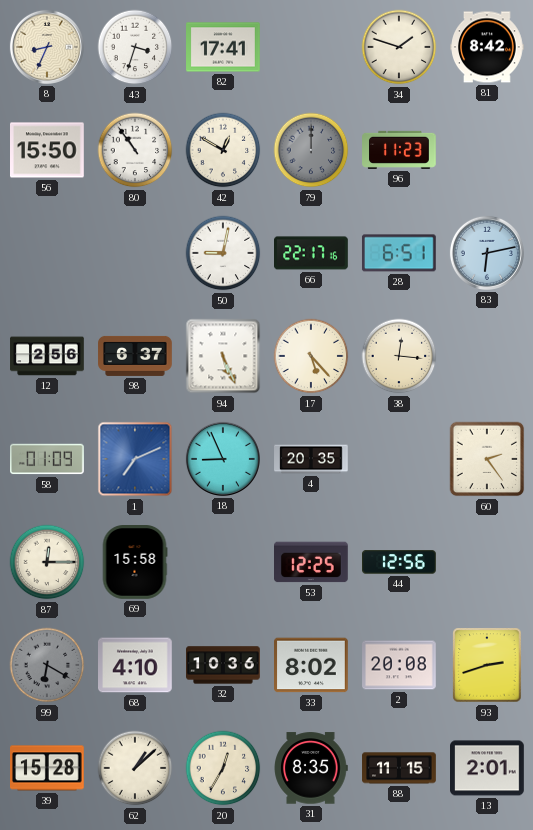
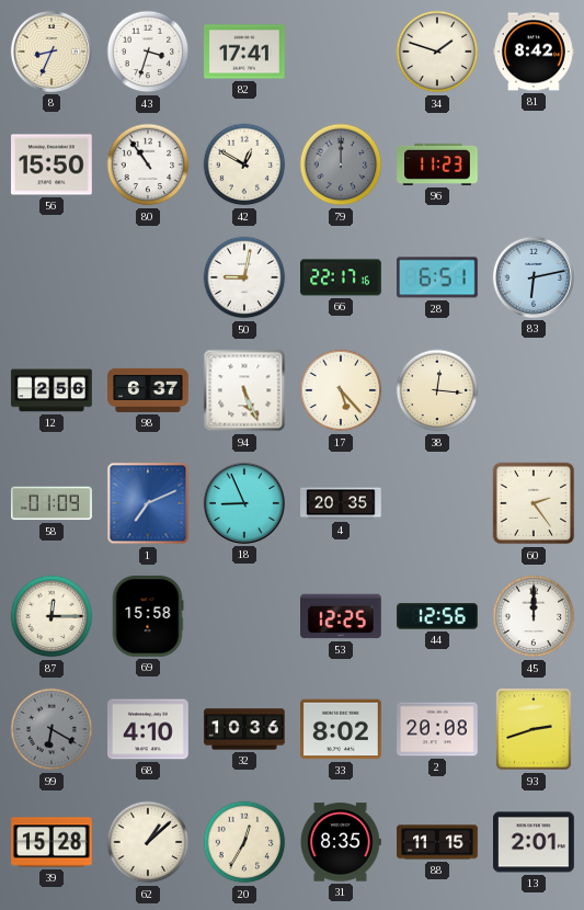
45: none -> 12:00
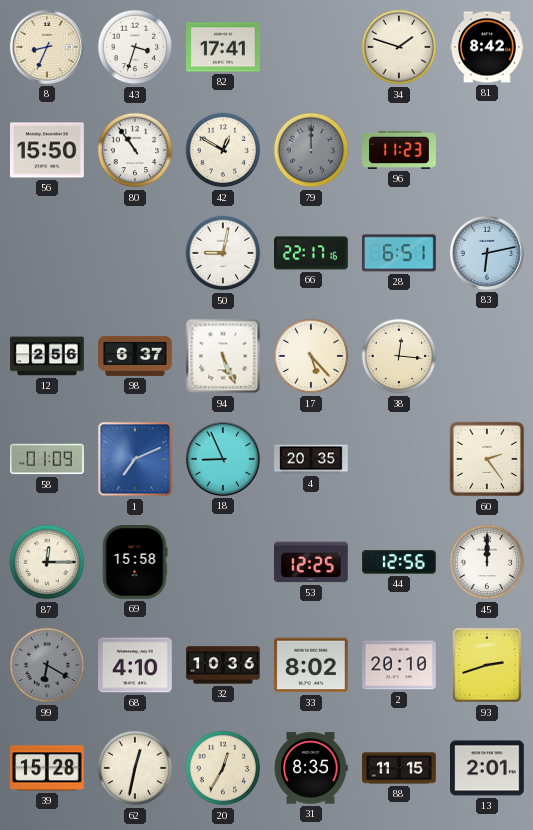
2: 20:08 -> 20:10
62: 1:08 -> 12:32
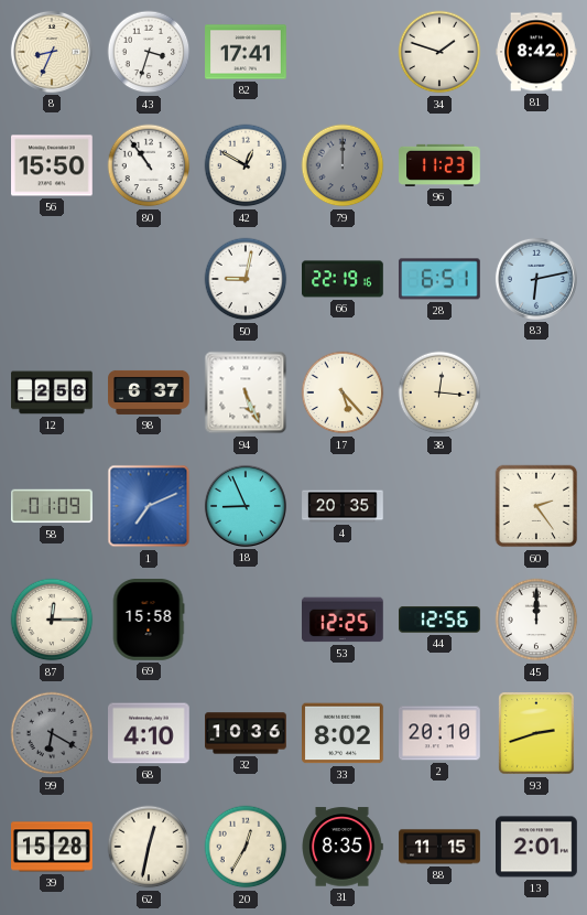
66: 22:17 -> 22:19
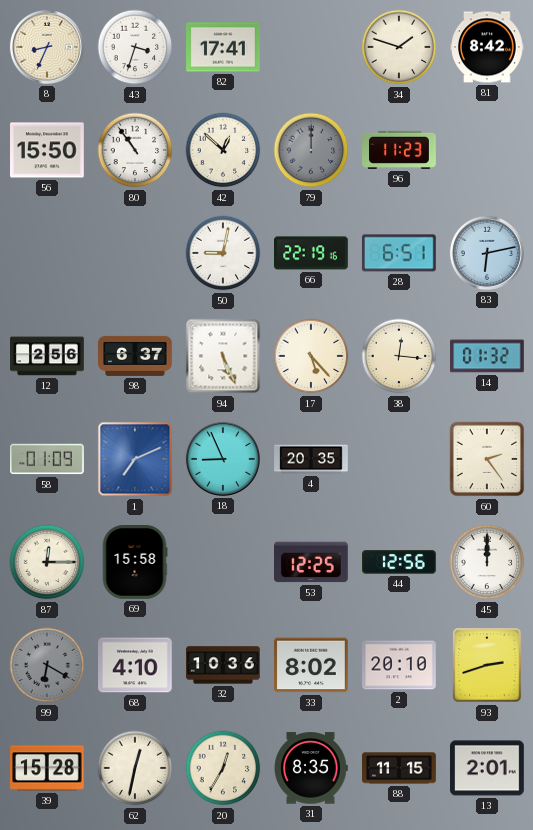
42: 12:50 -> 12:52
14: none -> 01:32
